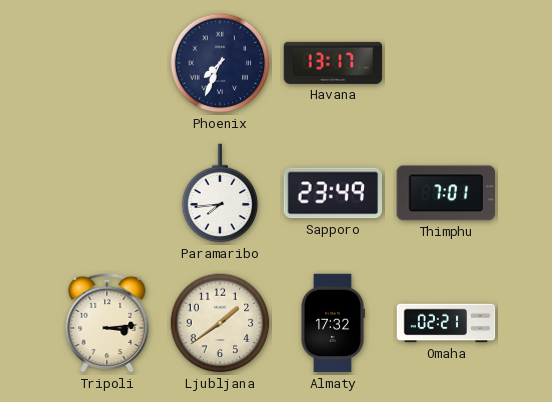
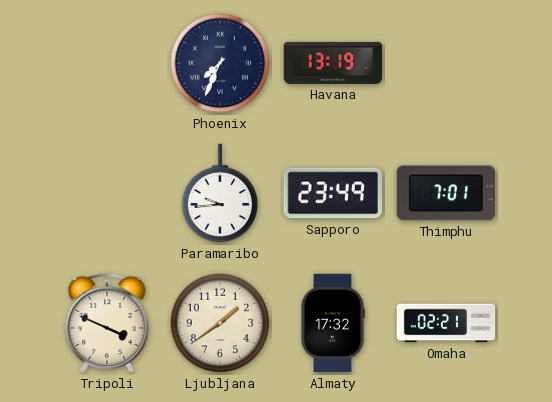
Havana: 13:17 -> 13:19
Paramaribo: 7:44 -> 9:44
Tripoli: 3:14 -> 3:49
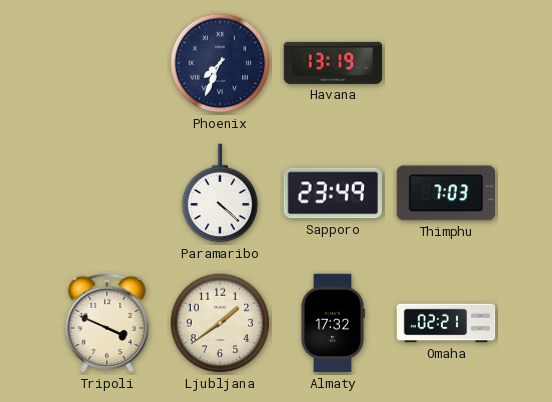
Paramaribo: 9:44 -> 4:22
Thimphu: 7:01 -> 7:03
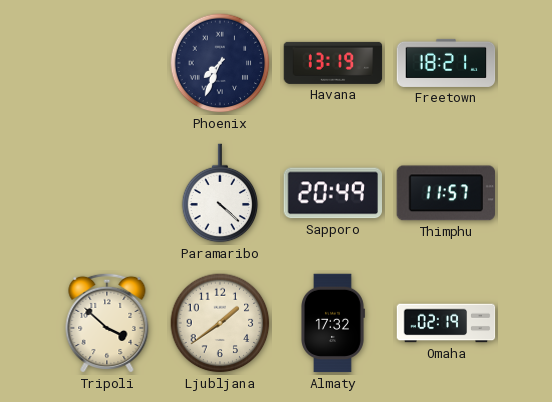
Freetown: none -> 18:21
Sapporo: 23:49 -> 20:49
Thimphu: 7:03 -> 11:57
Tripoli: 3:49 -> 3:52
Omaha: 02:21 -> 02:19
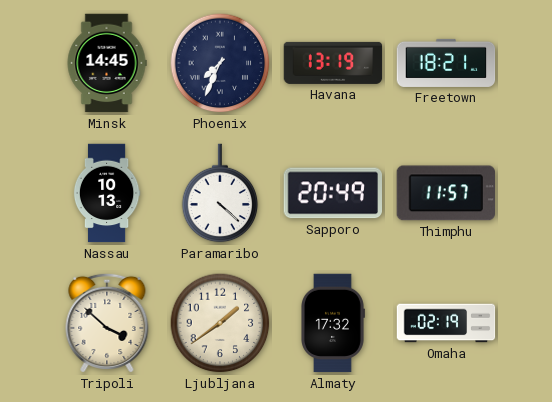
Minsk: none -> 14:45
Nassau: none -> 10:13
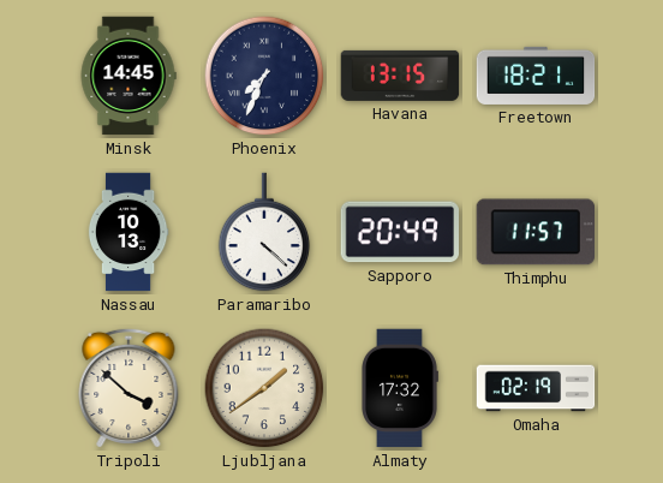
Havana: 13:19 -> 13:15
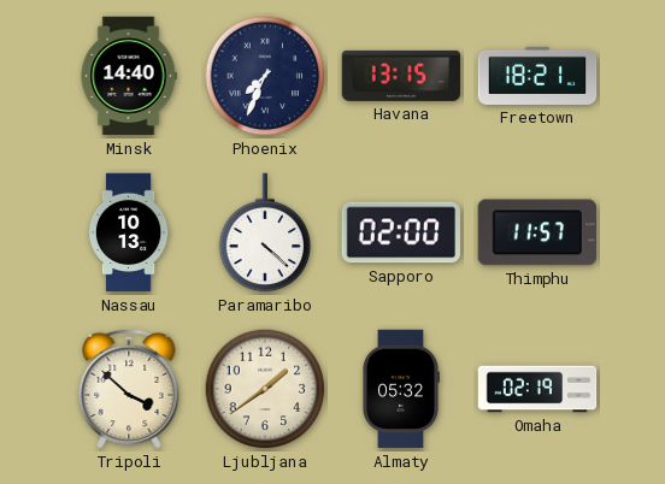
Minsk: 14:45 -> 14:40
Sapporo: 20:49 -> 02:00
Almaty: 17:32 -> 05:32
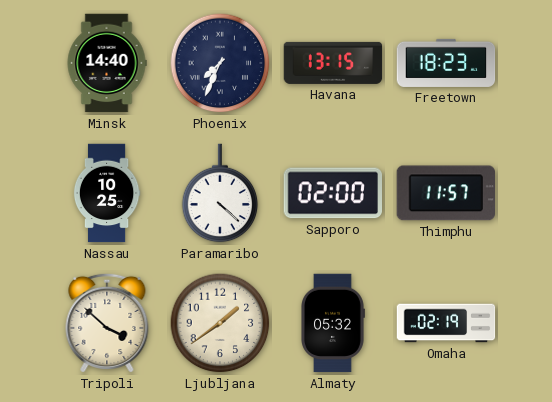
Freetown: 18:21 -> 18:23
Nassau: 10:13 -> 10:25
